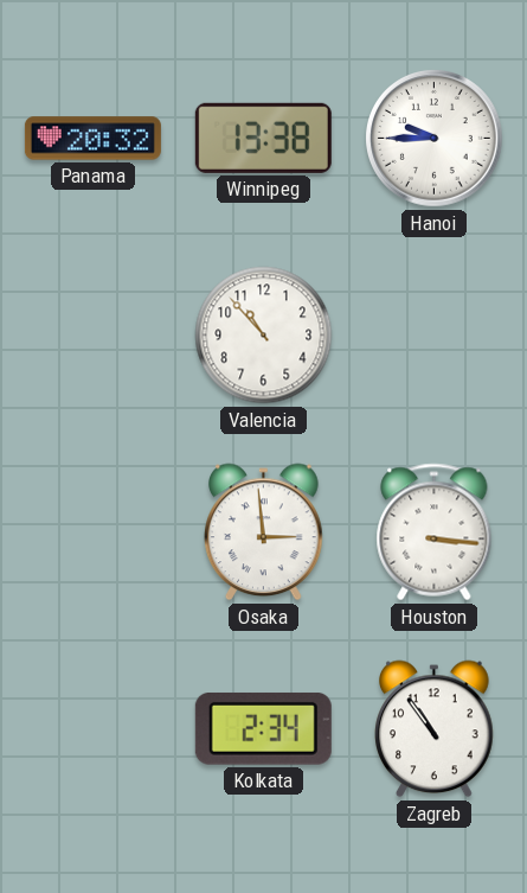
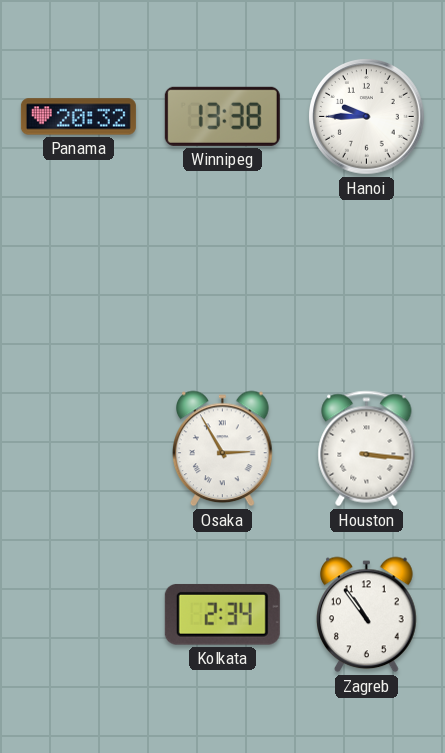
Valencia: 10:53 -> none
Osaka: 2:59 -> 2:55
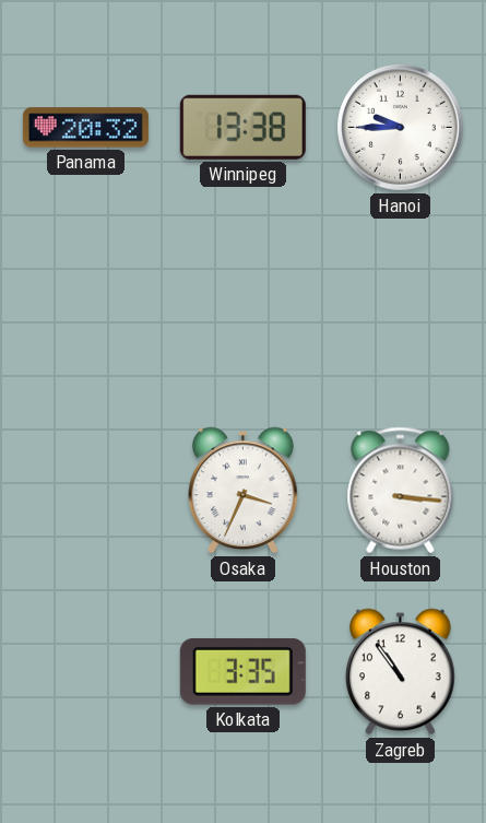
Osaka: 2:55 -> 3:34
Kolkata: 2:34 -> 3:35
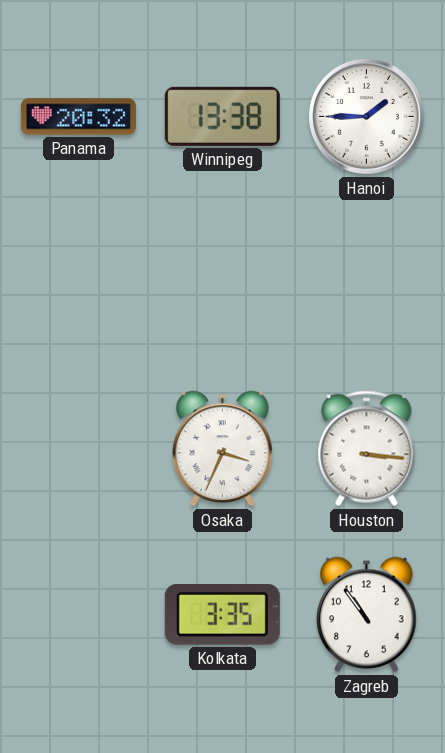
Hanoi: 9:45 -> 1:45
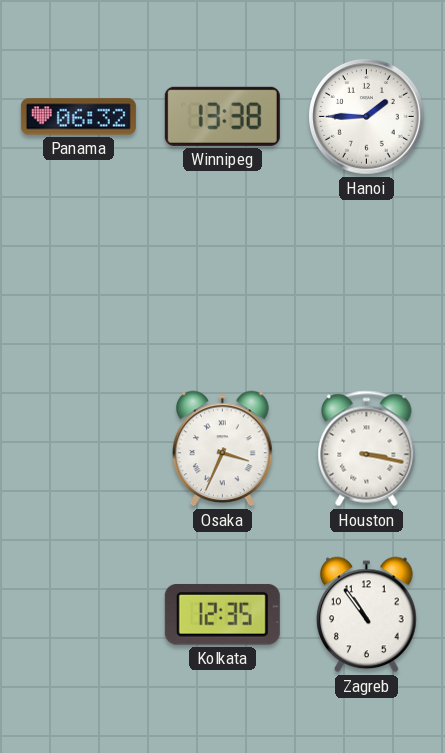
Panama: 20:32 -> 06:32
Houston: 3:16 -> 3:17
Kolkata: 3:35 -> 12:35
